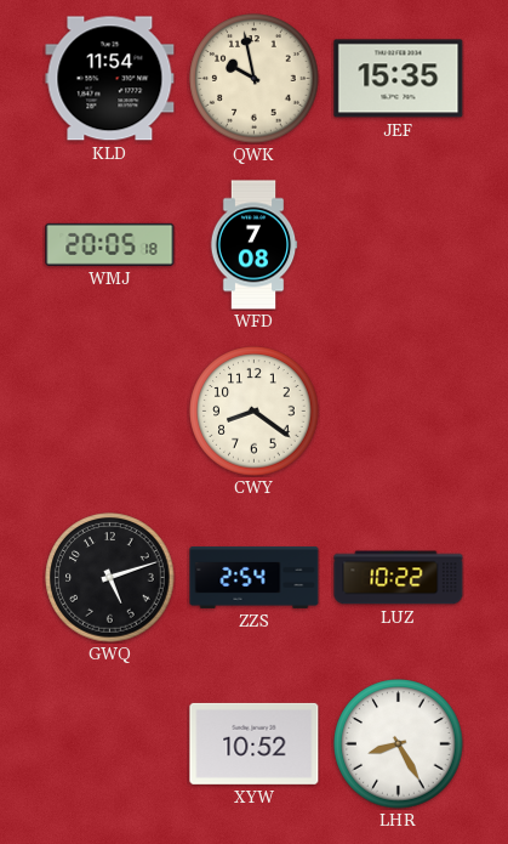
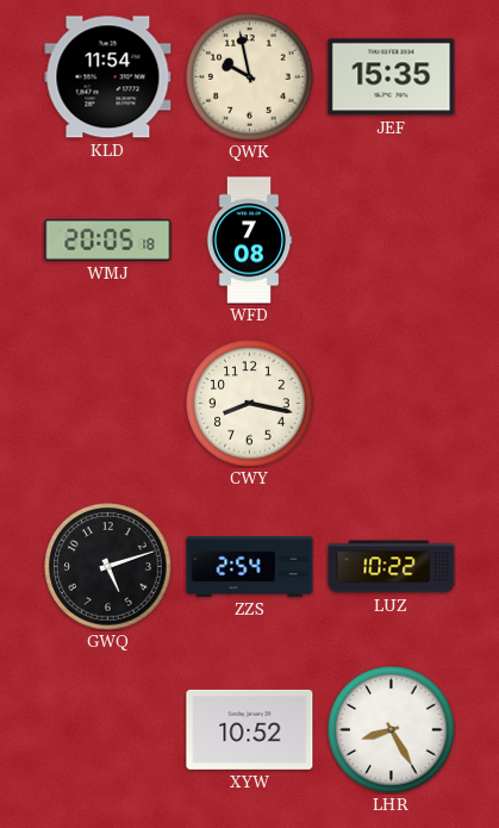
CWY: 8:21 -> 8:17
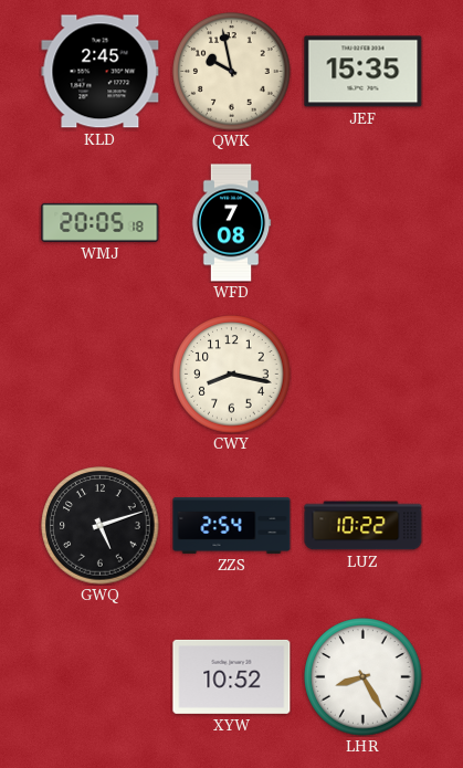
KLD: 11:54 -> 2:45
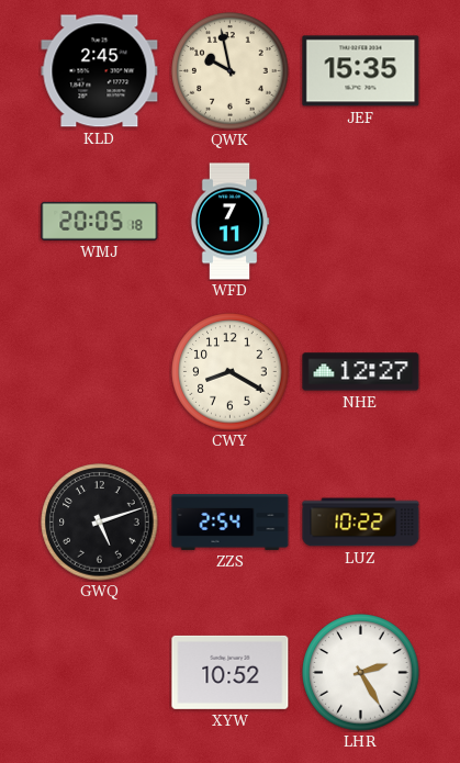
WFD: 7:08 -> 7:11
CWY: 8:17 -> 8:20
NHE: none -> 12:27
LHR: 8:25 -> 2:25
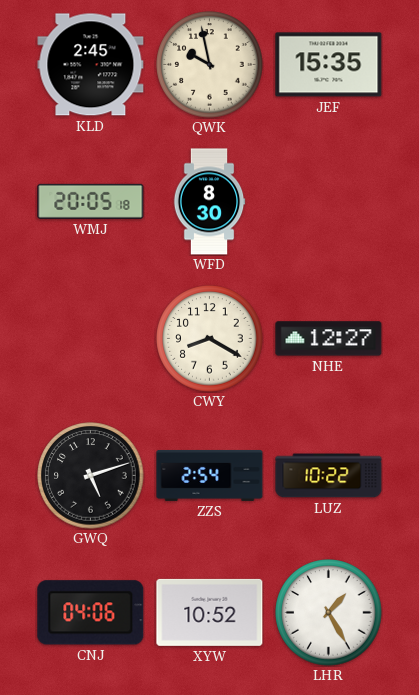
WFD: 7:11 -> 8:30
CNJ: none -> 04:06
LHR: 2:25 -> 1:25
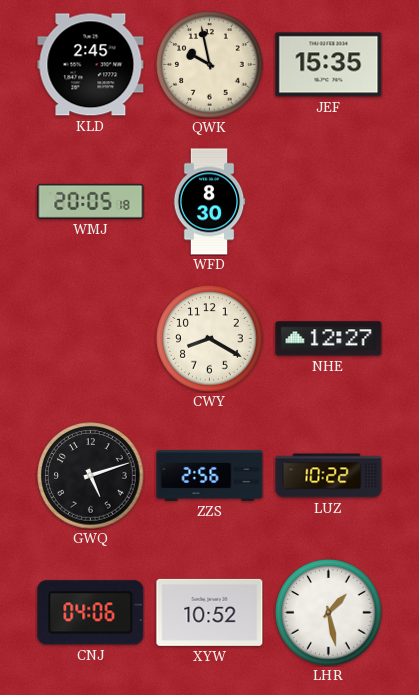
ZZS: 2:54 -> 2:56
LHR: 1:25 -> 1:28
